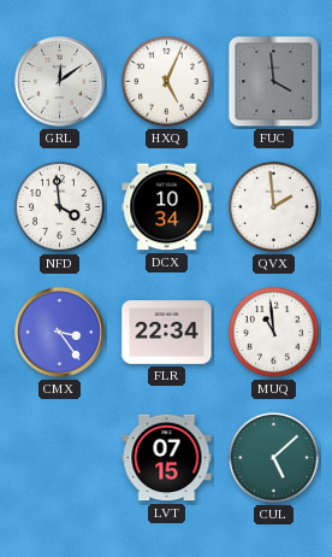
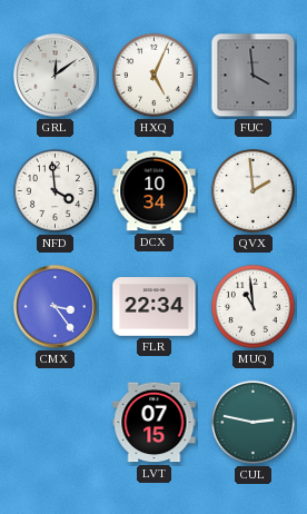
CUL: 5:08 -> 2:47
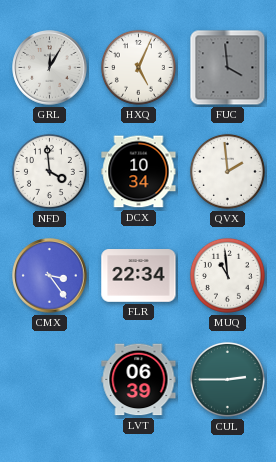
GRL: 12:09 -> 12:05
LVT: 07:15 -> 06:39
CUL: 2:47 -> 2:45
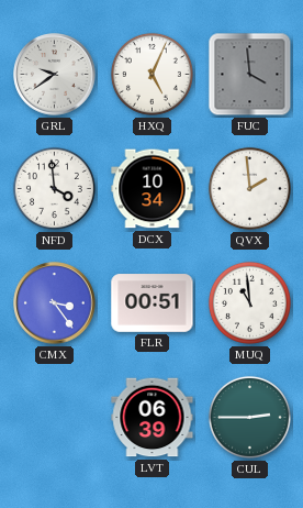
GRL: 12:05 -> 9:39
FLR: 22:34 -> 00:51
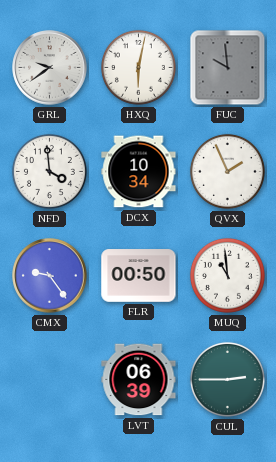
HXQ: 5:04 -> 6:02
FUC: 3:59 -> 9:59
QVX: 1:59 -> 1:56
CMX: 3:24 -> 9:24
FLR: 00:51 -> 00:50
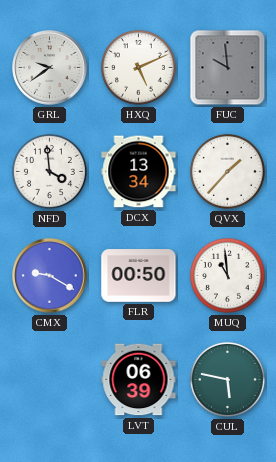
HXQ: 6:02 -> 5:11
DCX: 10:34 -> 13:34
QVX: 1:56 -> 1:37
CMX: 9:24 -> 9:20
CUL: 2:45 -> 5:47
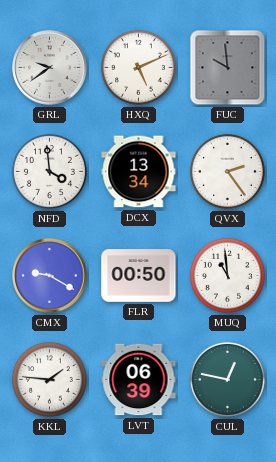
QVX: 1:37 -> 2:24
KKL: none -> 1:46
CUL: 5:47 -> 12:47
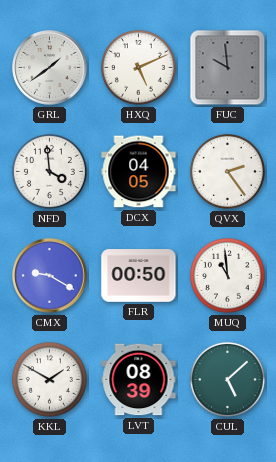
GRL: 9:39 -> 1:39
DCX: 13:34 -> 04:05
KKL: 1:46 -> 1:50
LVT: 06:39 -> 08:39
CUL: 12:47 -> 5:08
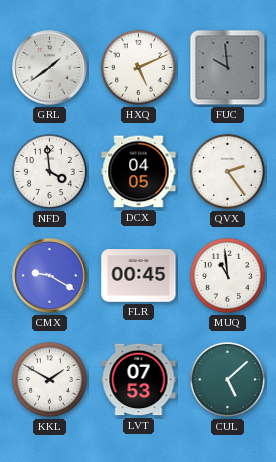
FLR: 00:50 -> 00:45
LVT: 08:39 -> 07:53
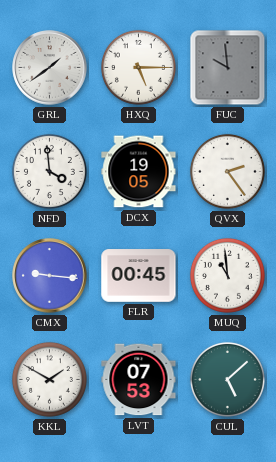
HXQ: 5:11 -> 5:15
DCX: 04:05 -> 19:05
CMX: 9:20 -> 9:16
